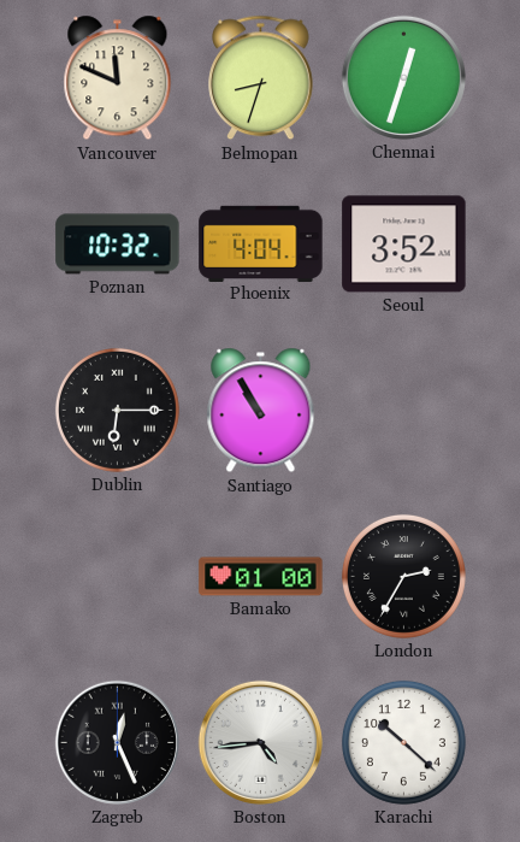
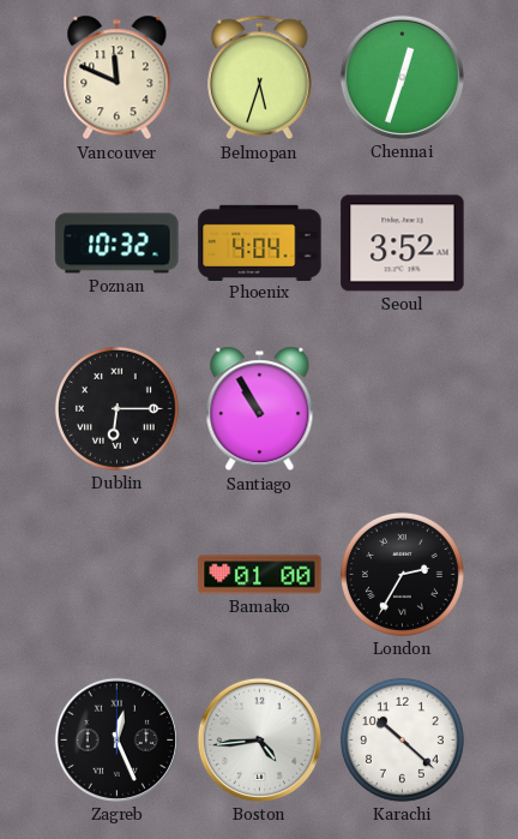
Belmopan: 8:33 -> 5:33
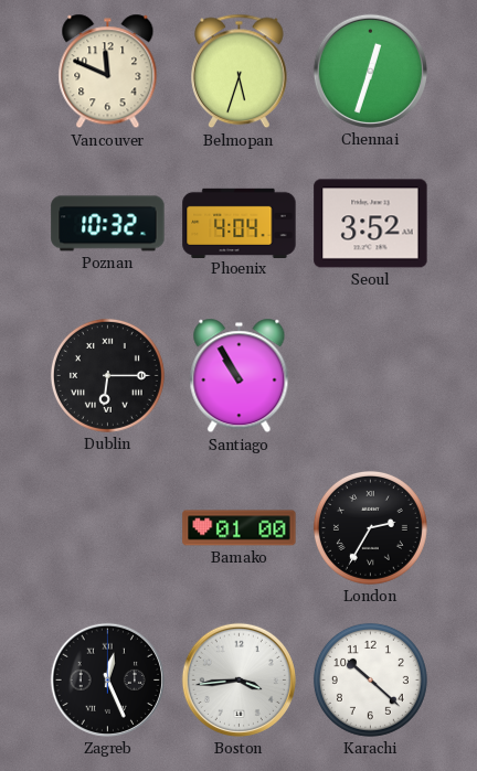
Boston: 4:44 -> 3:44
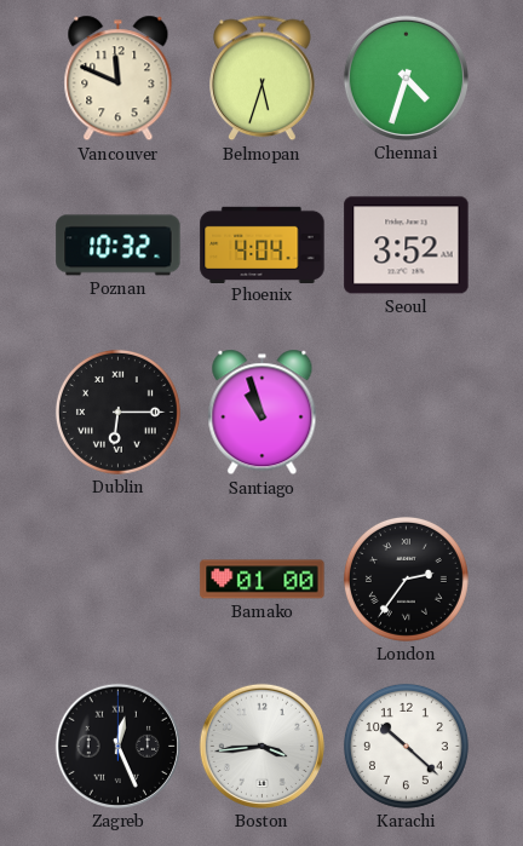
Chennai: 12:33 -> 4:33
Santiago: 10:55 -> 10:57
London: 2:35 -> 2:36
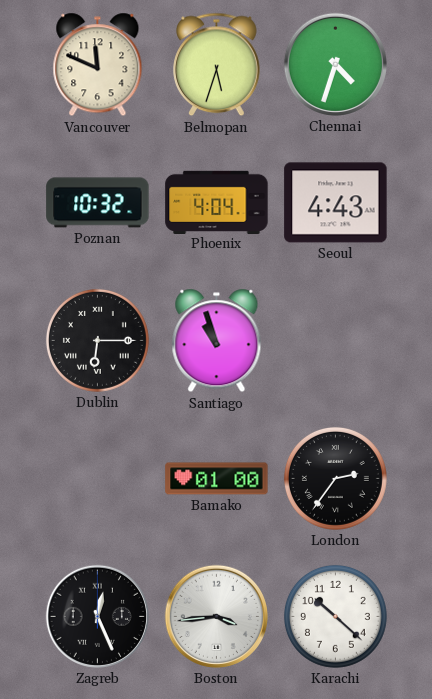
Seoul: 3:52 -> 4:43
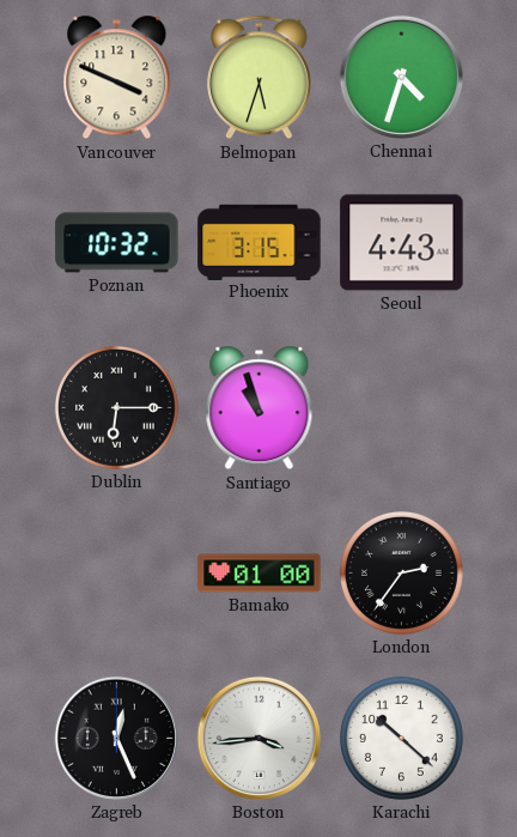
Vancouver: 11:49 -> 3:49
Phoenix: 4:04 -> 3:15
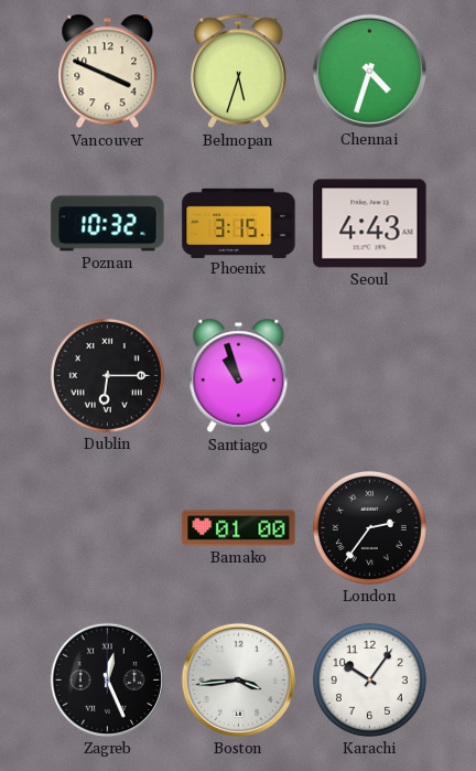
Karachi: 10:22 -> 10:06
